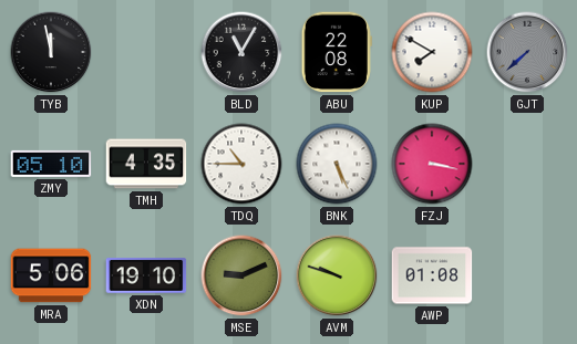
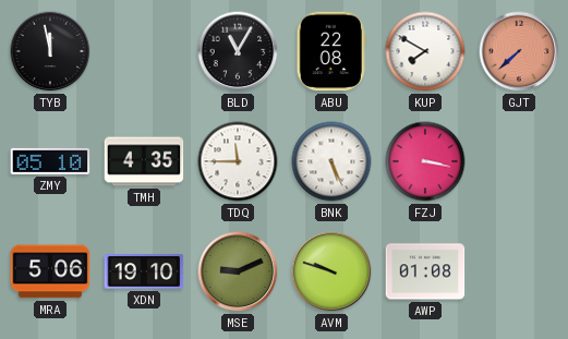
GJT dial: grey -> salmon
TDQ: 10:45 -> 11:45
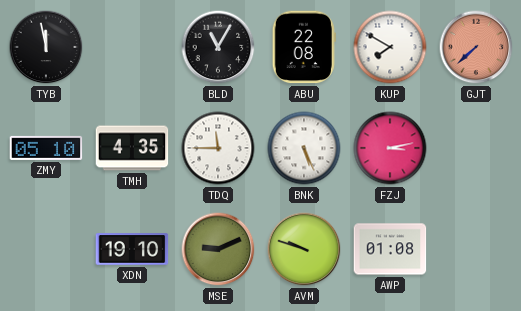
FZJ: 3:17 -> 3:13
MRA: 5:06 -> none
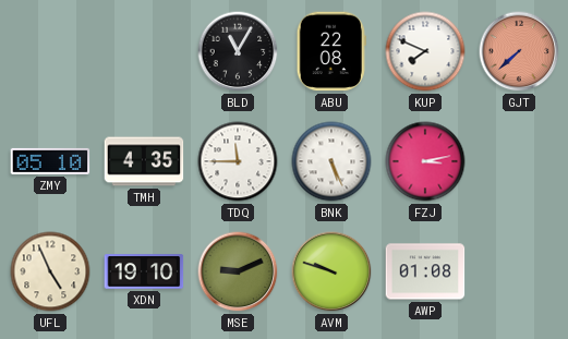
TYB: 11:58 -> none
KUP: 7:50 -> 7:49
UFL: none -> 4:56
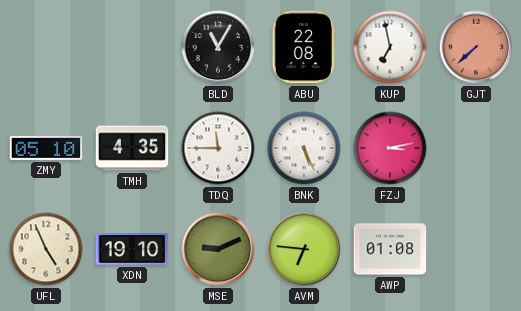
KUP: 7:49 -> 6:58
AVM: 9:48 -> 6:46
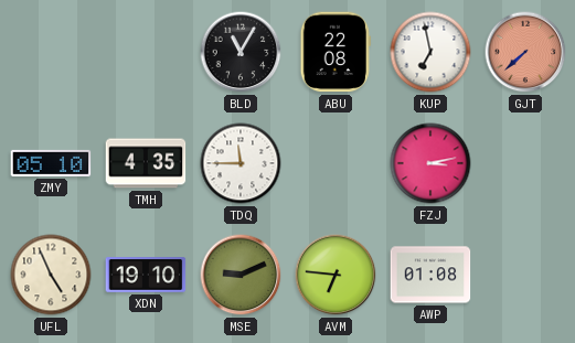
BNK: 5:26 -> none
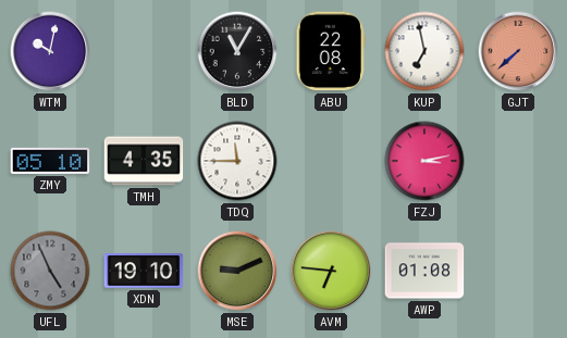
WTM: none -> 10:02
UFL dial: cream -> grey
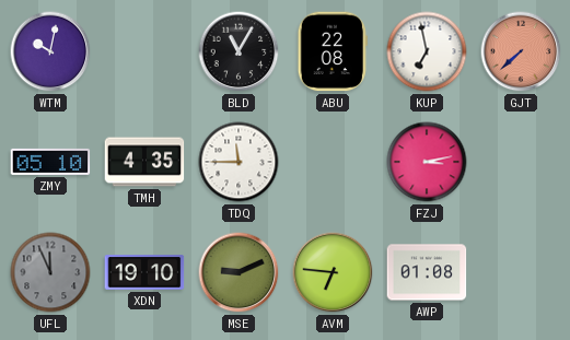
UFL: 4:56 -> 11:56
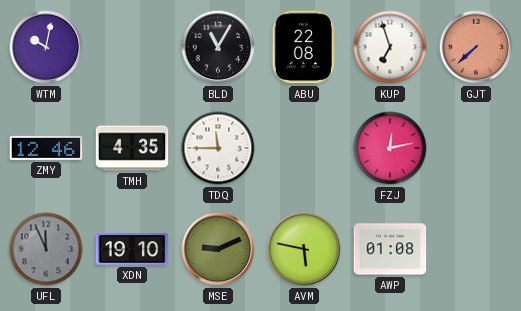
KUP: 6:58 -> 6:57
ZMY: 05:10 -> 12:46
FZJ: 3:13 -> 12:13
AVM: 6:46 -> 5:47
